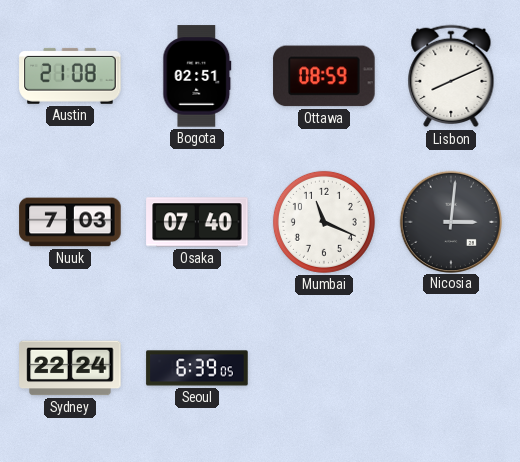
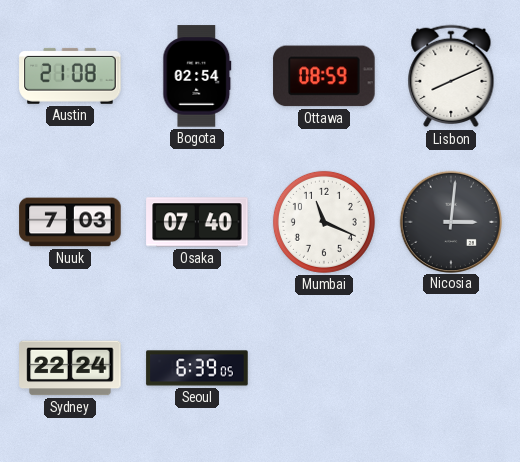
Bogota: 02:51 -> 02:54
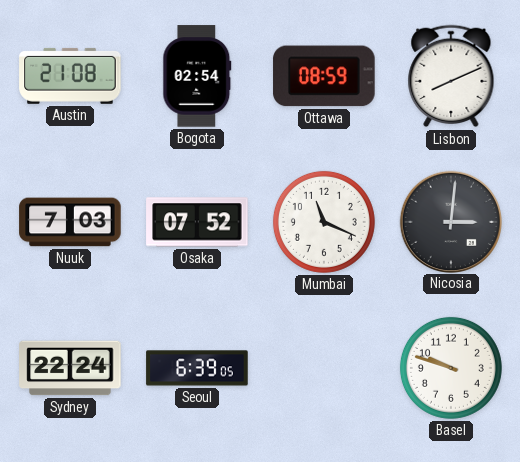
Osaka: 07:40 -> 07:52
Basel: none -> 9:48
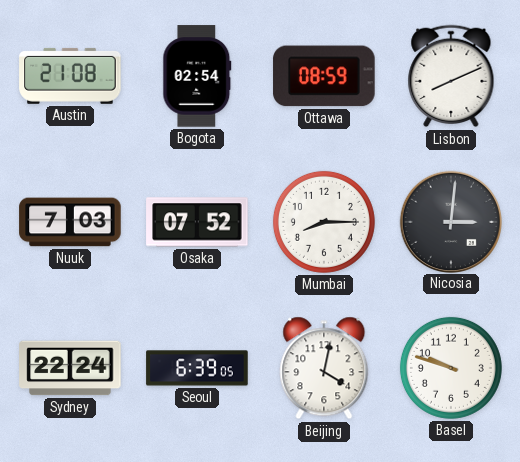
Mumbai: 11:19 -> 8:15
Beijing: none -> 4:02
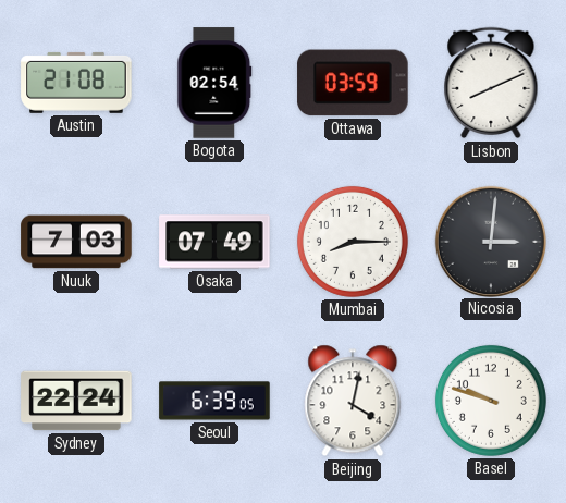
Ottawa: 08:59 -> 03:59
Osaka: 07:52 -> 07:49
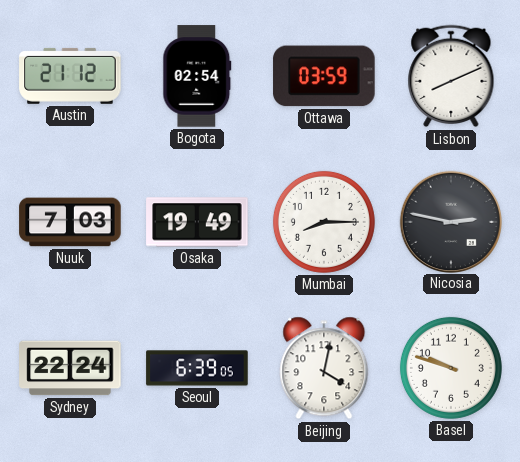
Austin: 21:08 -> 21:12
Osaka: 07:49 -> 19:49
Nicosia: 3:01 -> 2:47
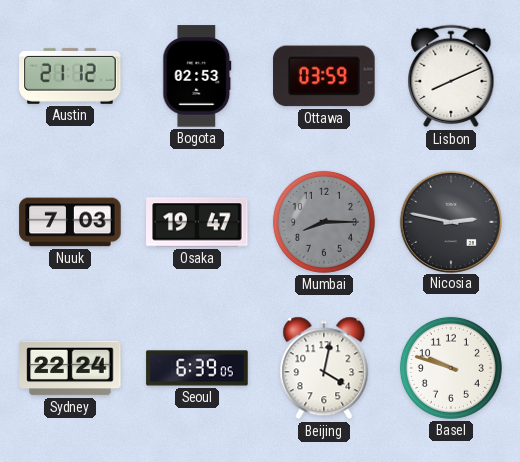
Bogota: 02:54 -> 02:53
Osaka: 19:49 -> 19:47
Mumbai dial: white -> grey
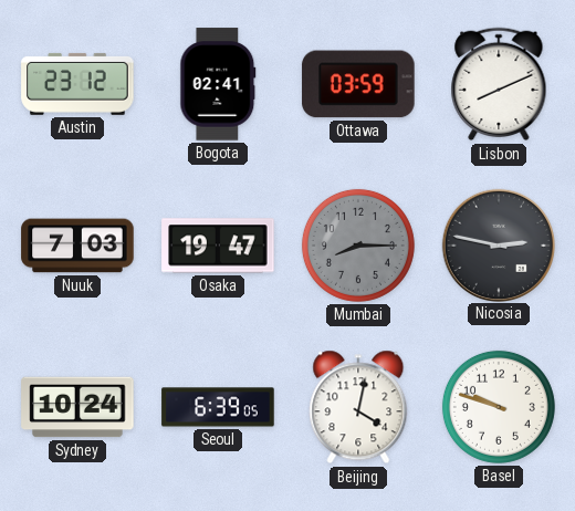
Austin: 21:12 -> 23:12
Bogota: 02:53 -> 02:41
Sydney: 22:24 -> 10:24
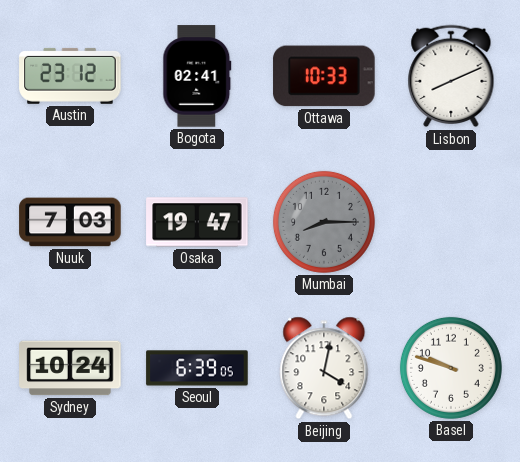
Ottawa: 03:59 -> 10:33
Nicosia: 2:47 -> none
